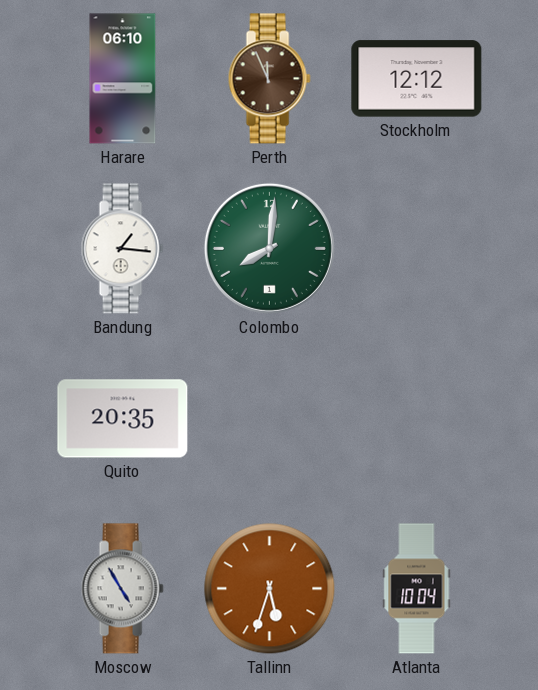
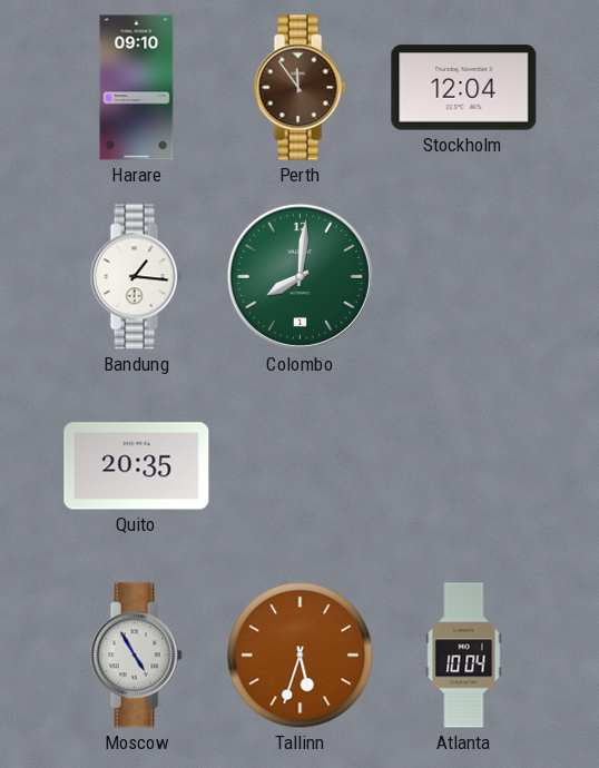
Harare: 06:10 -> 09:10
Perth: 11:56 -> 11:54
Stockholm: 12:12 -> 12:04
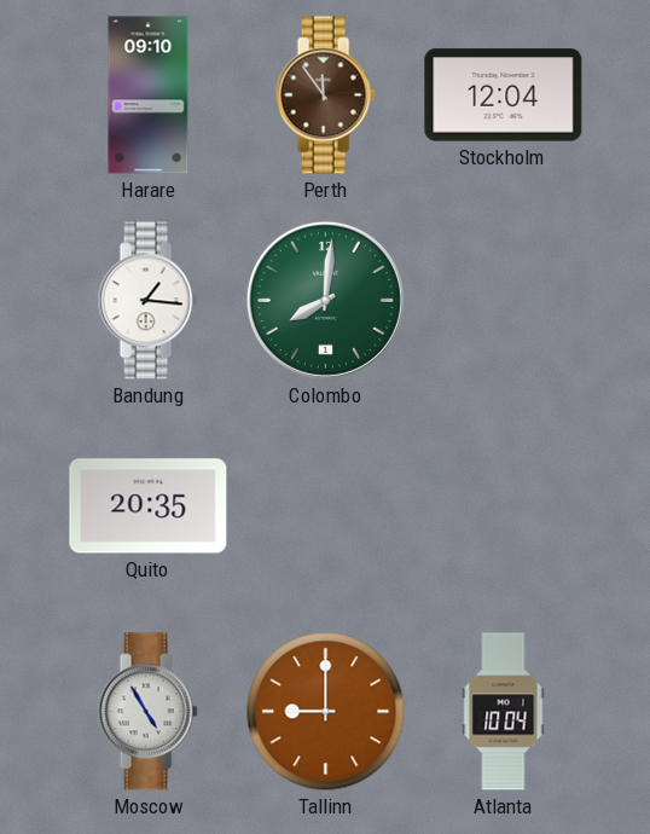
Tallinn: 5:33 -> 9:00
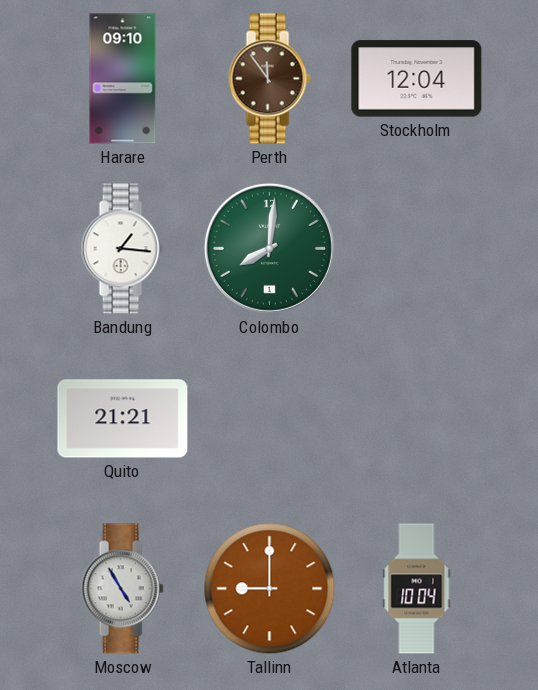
Quito: 20:35 -> 21:21
